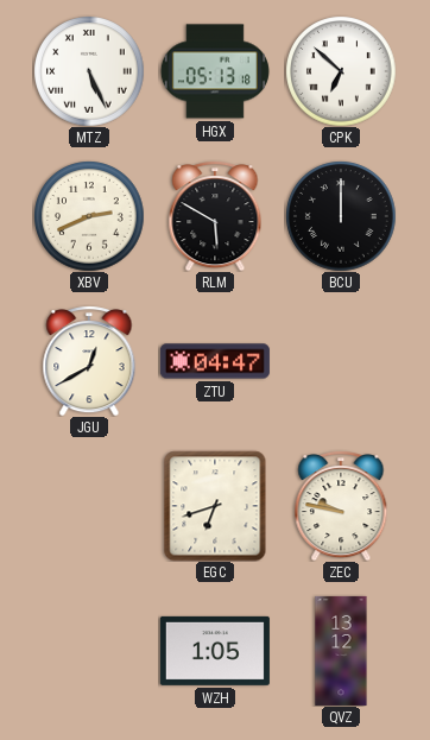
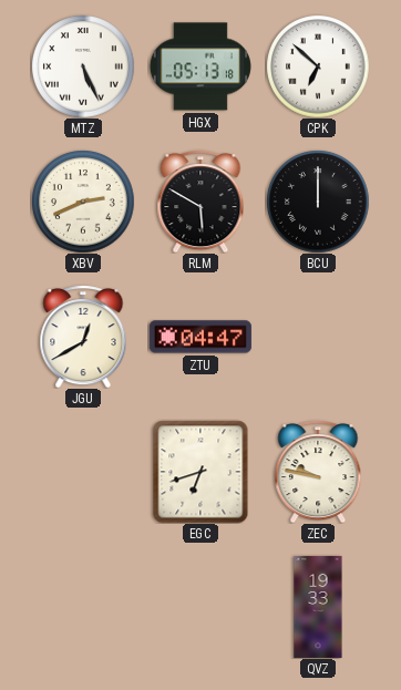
WZH: 1:05 -> none
QVZ: 13:12 -> 19:33
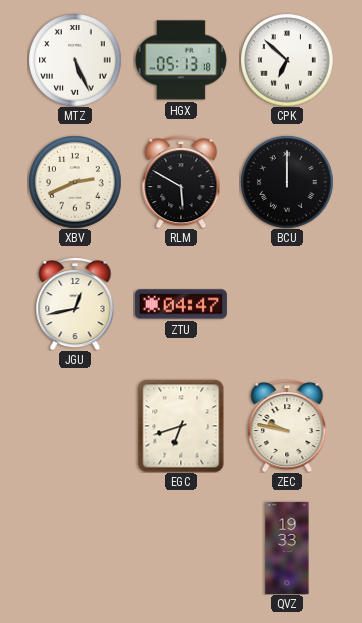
JGU: 12:40 -> 12:43
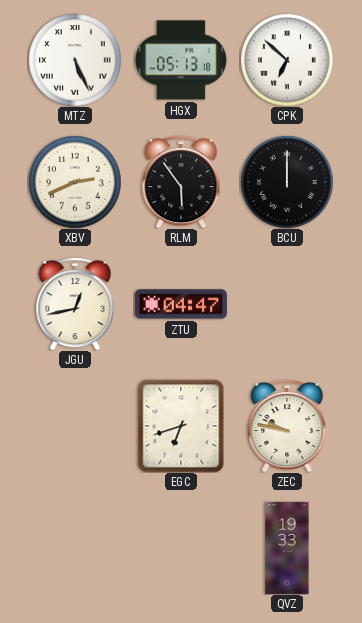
RLM: 5:50 -> 5:54
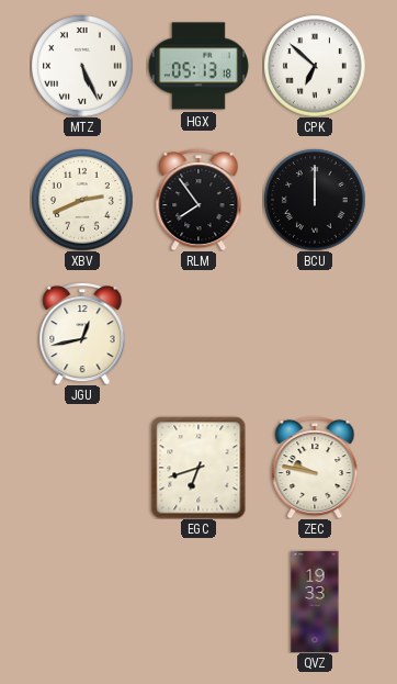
RLM: 5:54 -> 7:54
ZTU: 04:47 -> none
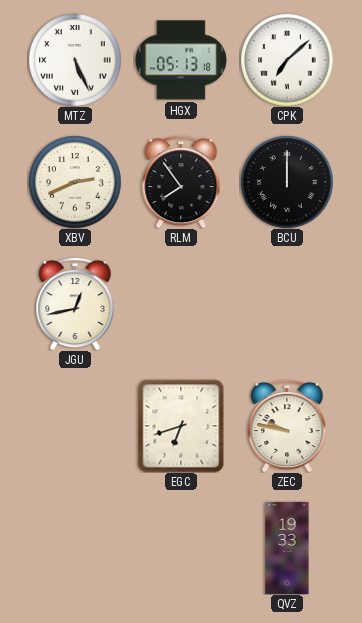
CPK: 6:52 -> 7:08
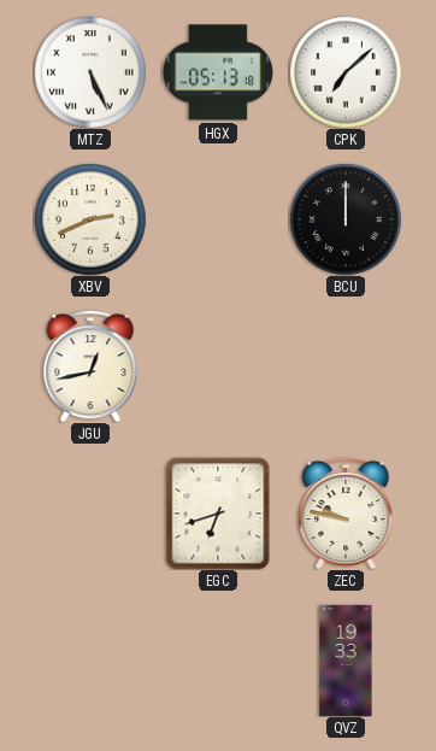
RLM: 7:54 -> none
